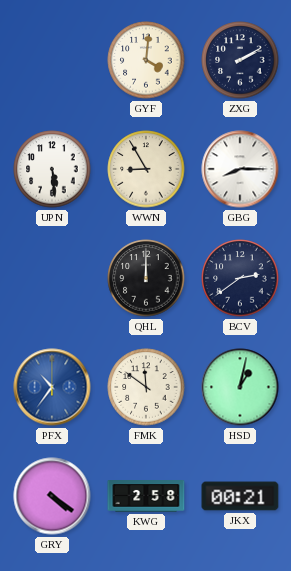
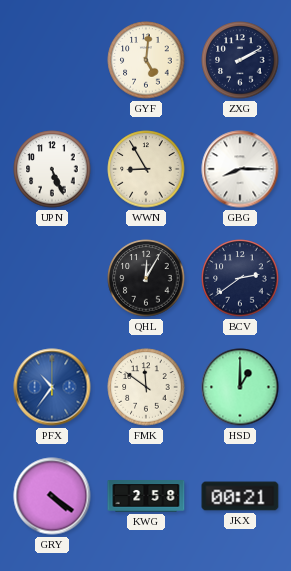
GYF: 4:01 -> 5:01
UPN: 5:29 -> 5:26
QHL: 12:00 -> 12:05
HSD: 1:02 -> 1:00
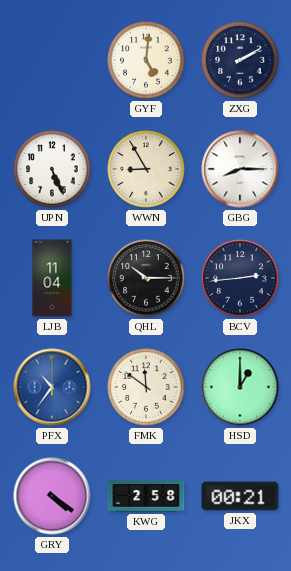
LJB: none -> 11:04
QHL: 12:05 -> 10:15
BCV: 2:39 -> 2:44
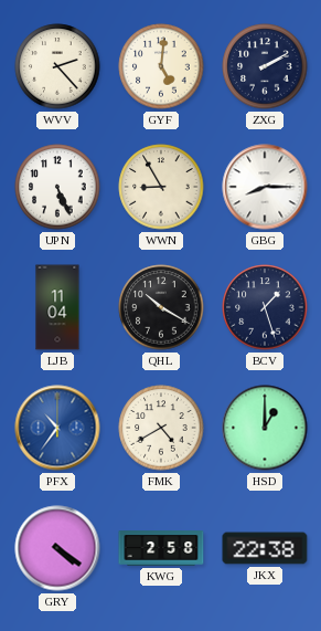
WVV: none -> 2:23
QHL: 10:15 -> 10:20
BCV: 2:44 -> 1:27
FMK: 11:51 -> 4:40
JKX: 00:21 -> 22:38
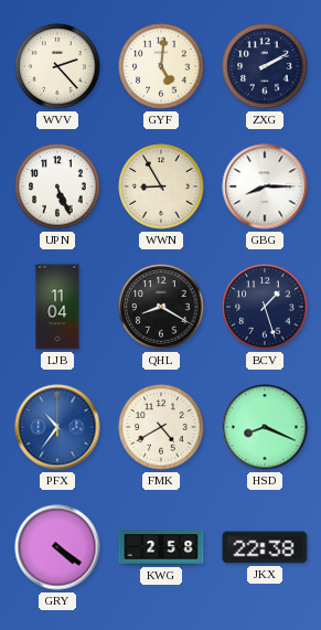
QHL: 10:20 -> 8:20
HSD: 1:00 -> 8:19
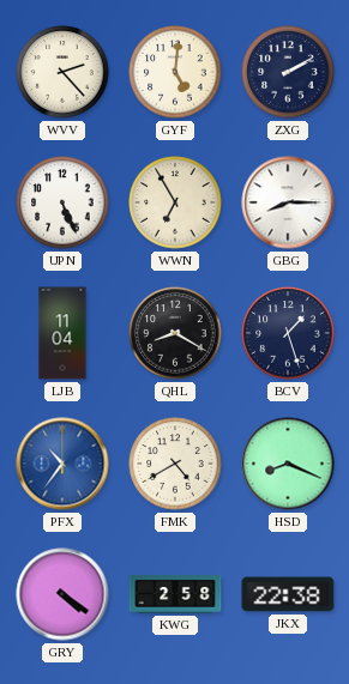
WWN: 8:55 -> 6:55
